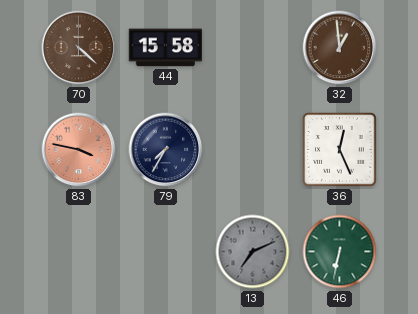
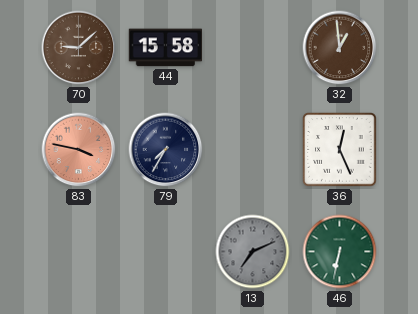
70: 4:22 -> 9:08
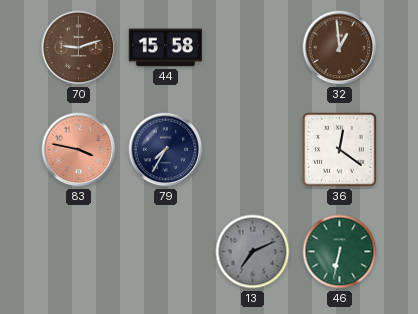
70: 9:08 -> 9:12
36: 12:26 -> 12:21
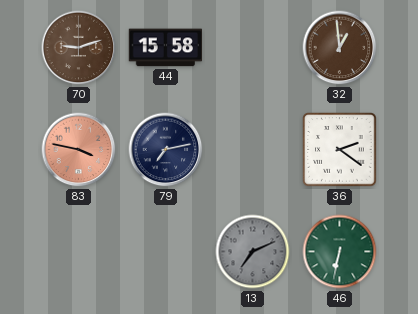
79: 7:35 -> 7:13
36: 12:21 -> 2:21
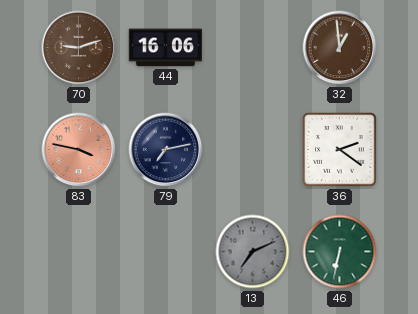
44: 15:58 -> 16:06
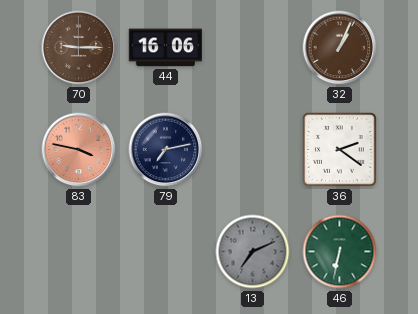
70: 9:12 -> 9:15
32: 12:59 -> 1:04
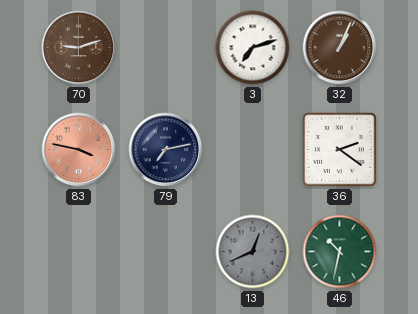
70: 9:15 -> 9:12
44: 16:06 -> none
3: none -> 7:12
13: 7:11 -> 12:41
46: 6:32 -> 10:32
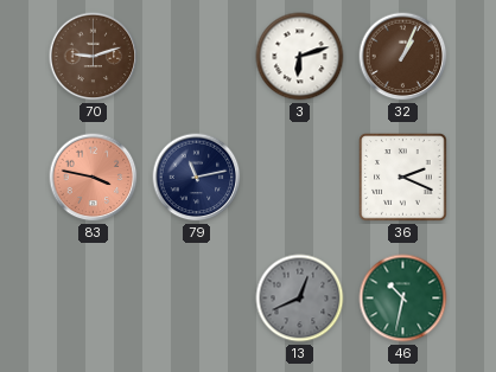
3: 7:12 -> 6:12
79: 7:13 -> 11:13
36: 2:21 -> 2:19
